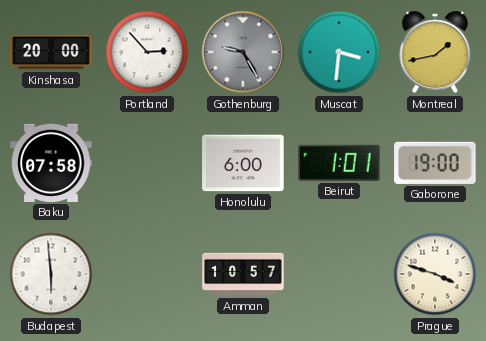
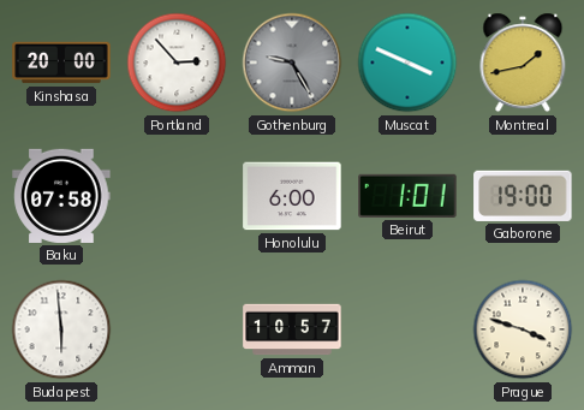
Muscat: 3:31 -> 3:49
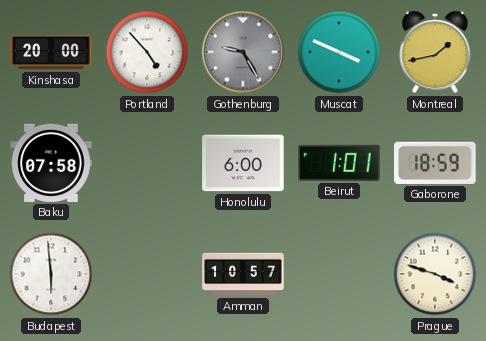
Portland: 2:53 -> 4:53
Gaborone: 19:00 -> 18:59
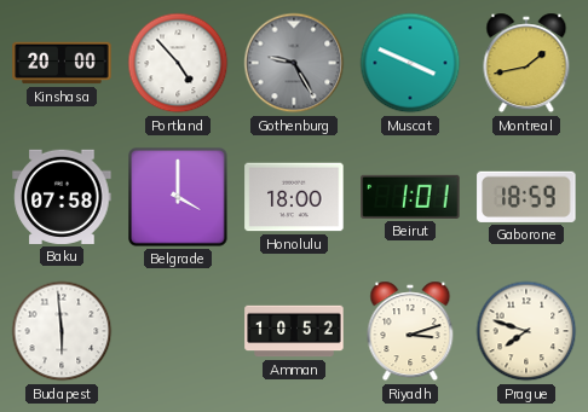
Belgrade: none -> 4:00
Honolulu: 6:00 -> 18:00
Amman: 10:57 -> 10:52
Riyadh: none -> 3:12
Prague: 3:48 -> 7:48
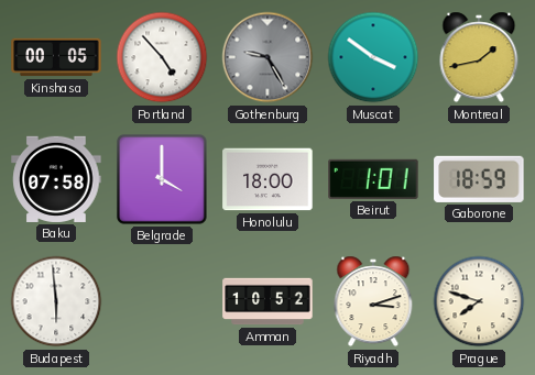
Kinshasa: 20:00 -> 00:05
Muscat: 3:49 -> 3:51
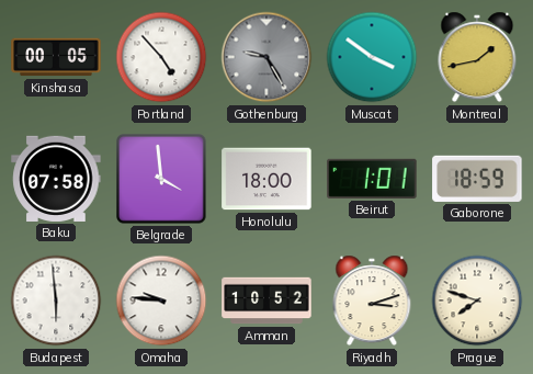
Belgrade: 4:00 -> 3:59
Omaha: none -> 9:46
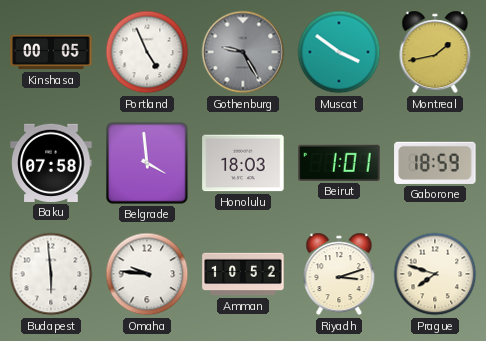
Portland: 4:53 -> 4:56
Honolulu: 18:00 -> 18:03
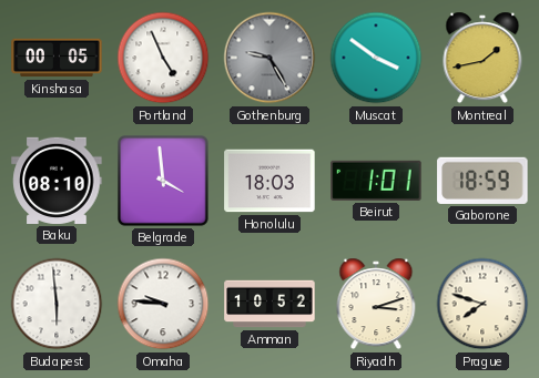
Baku: 07:58 -> 08:10
